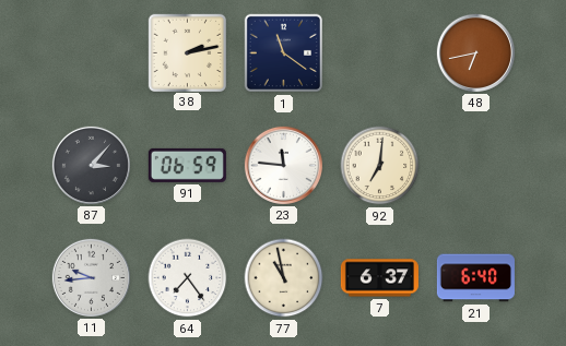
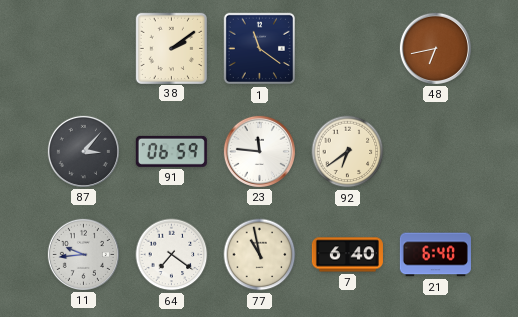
38: 2:13 -> 2:09
92: 7:01 -> 6:39
64: 7:24 -> 7:21
7: 6:37 -> 6:40
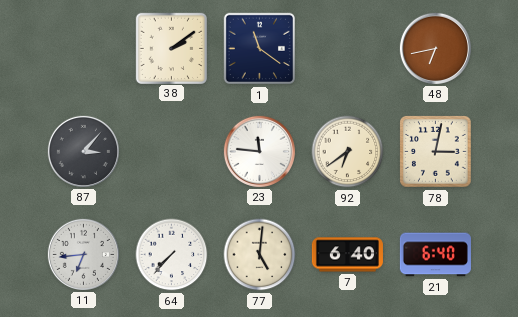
91: 06:59 -> none
78: none -> 3:02
11: 9:44 -> 6:44
64: 7:21 -> 7:37
77: 10:58 -> 5:01
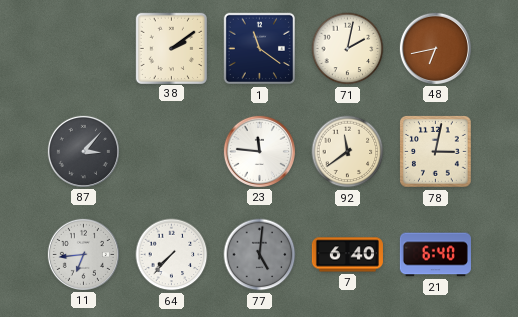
71: none -> 2:02
92: 6:39 -> 11:39
77 dial: cream -> grey
